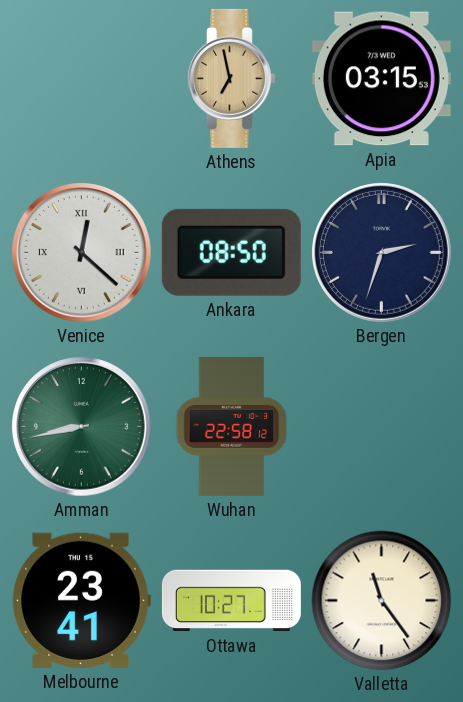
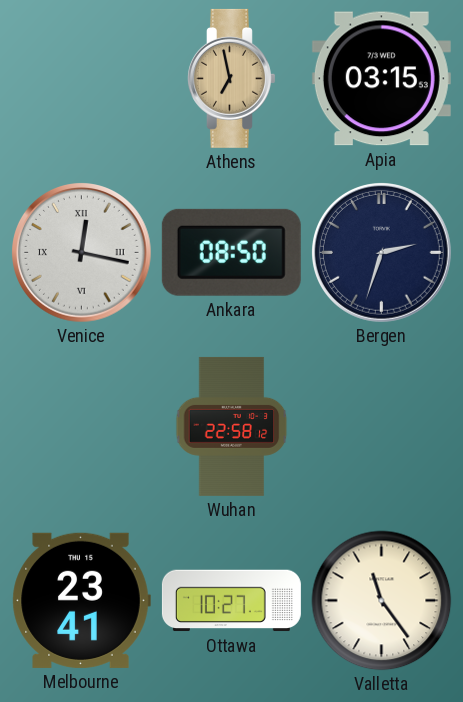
Venice: 12:22 -> 12:17
Amman: 8:43 -> none
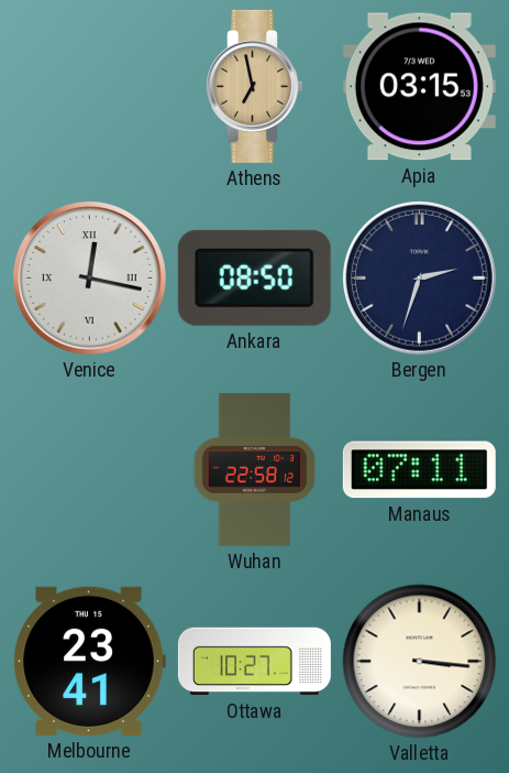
Manaus: none -> 07:11
Valletta: 11:24 -> 3:16
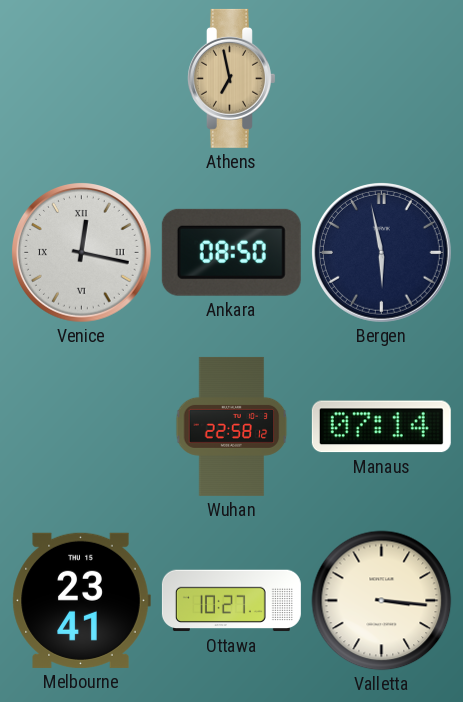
Apia: 03:15 -> none
Bergen: 2:33 -> 5:58
Manaus: 07:11 -> 07:14
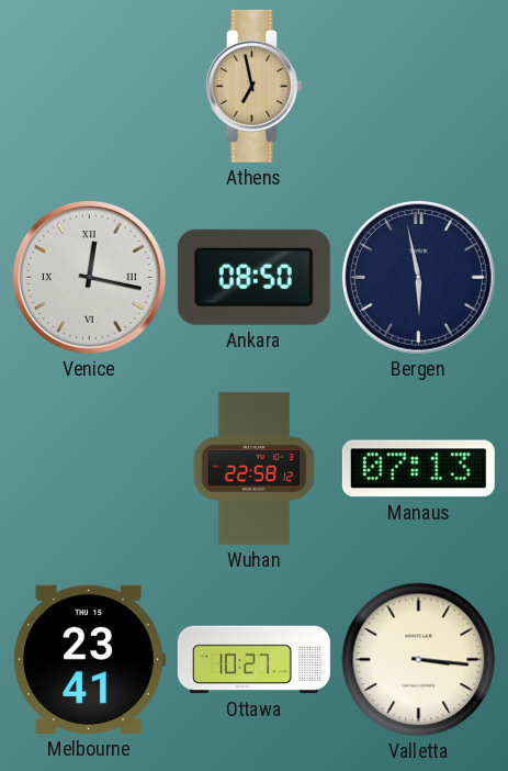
Manaus: 07:14 -> 07:13
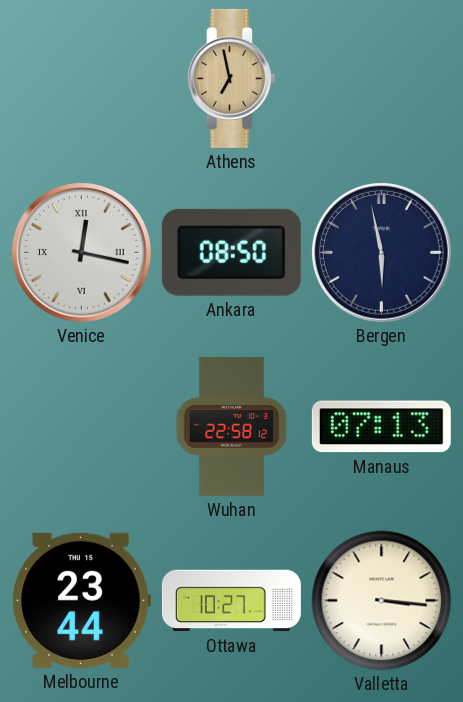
Melbourne: 23:41 -> 23:44
